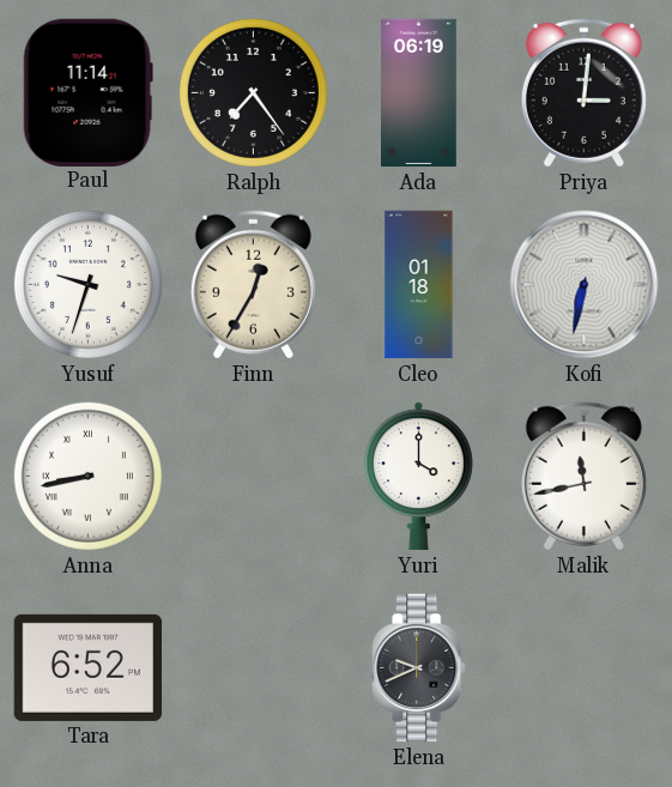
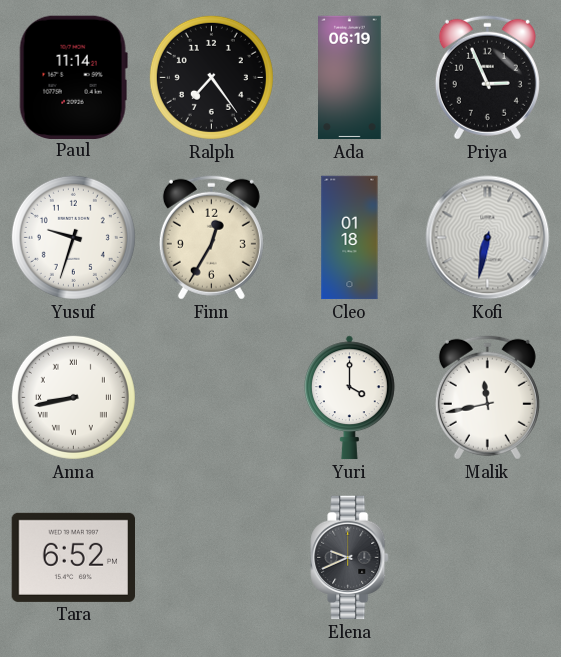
Priya: 3:01 -> 2:56
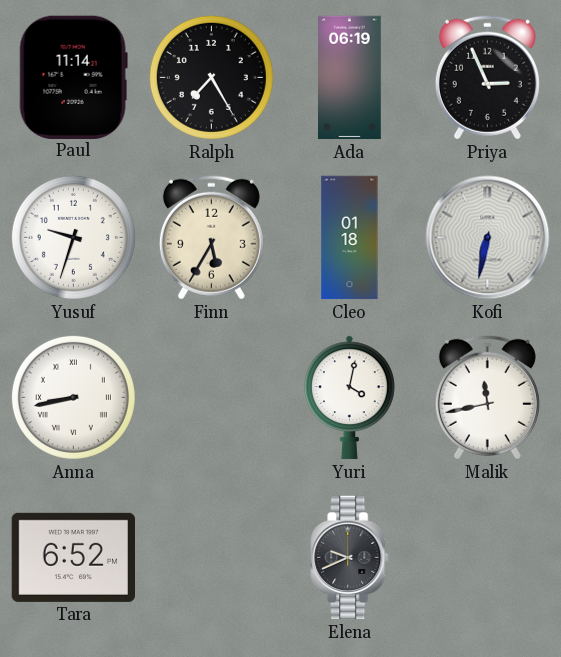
Ralph: 7:24 -> 7:25
Finn: 12:35 -> 5:35
Yuri: 4:00 -> 4:02
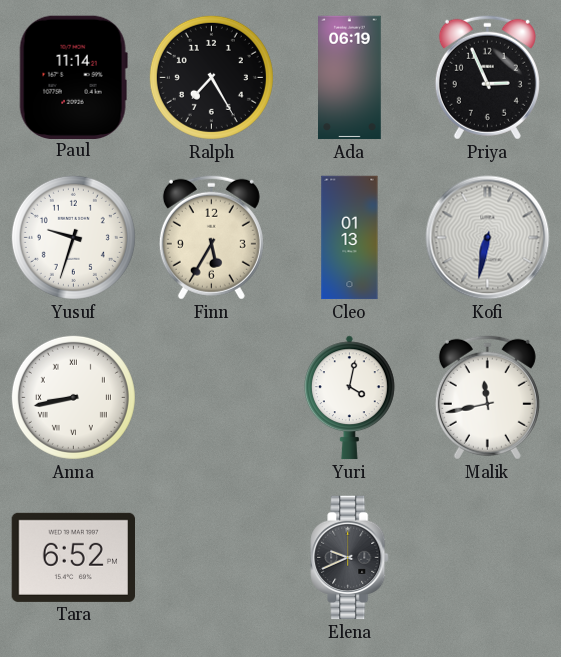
Cleo: 01:18 -> 01:13
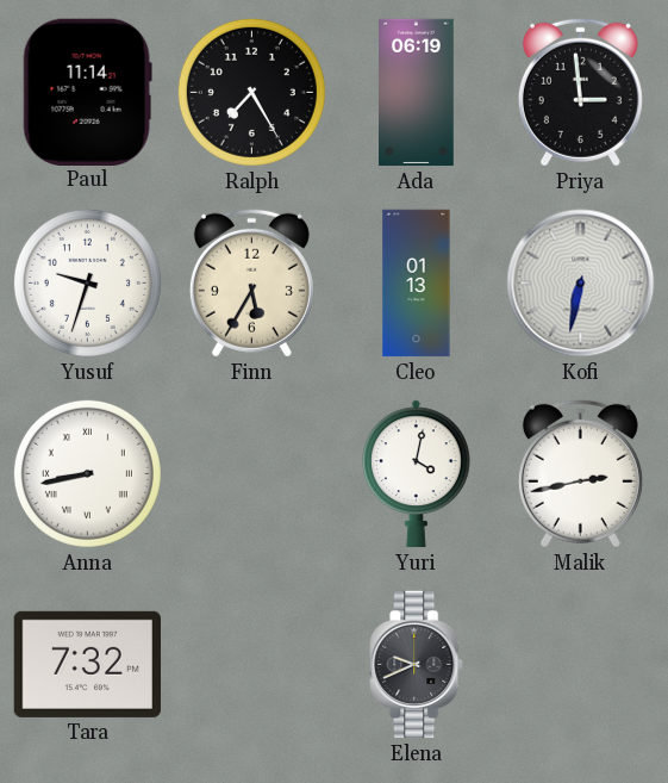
Priya: 2:56 -> 2:59
Malik: 11:43 -> 2:43
Tara: 6:52 -> 7:32
